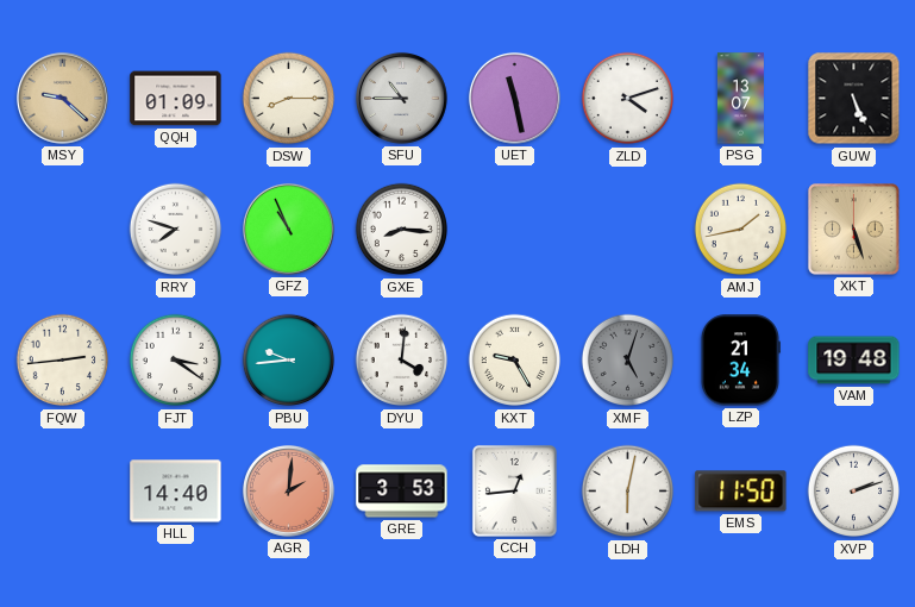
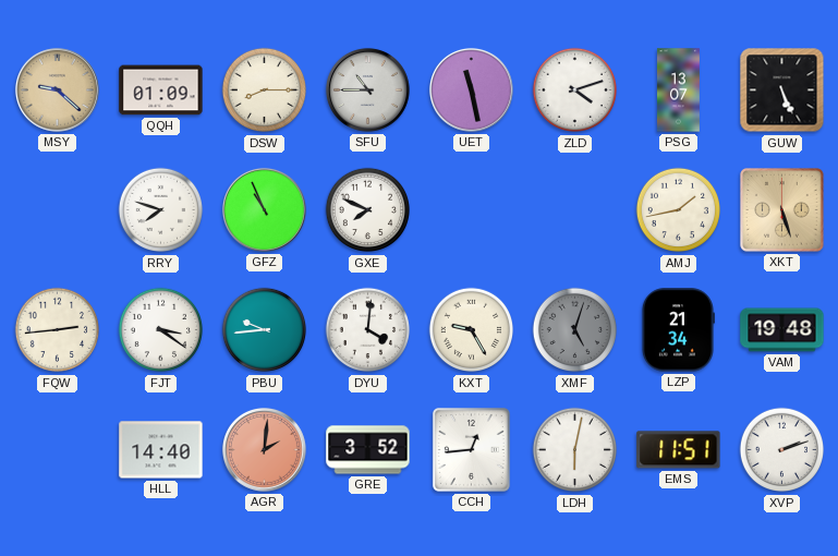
GXE: 8:16 -> 7:49
GRE: 3:53 -> 3:52
EMS: 11:50 -> 11:51
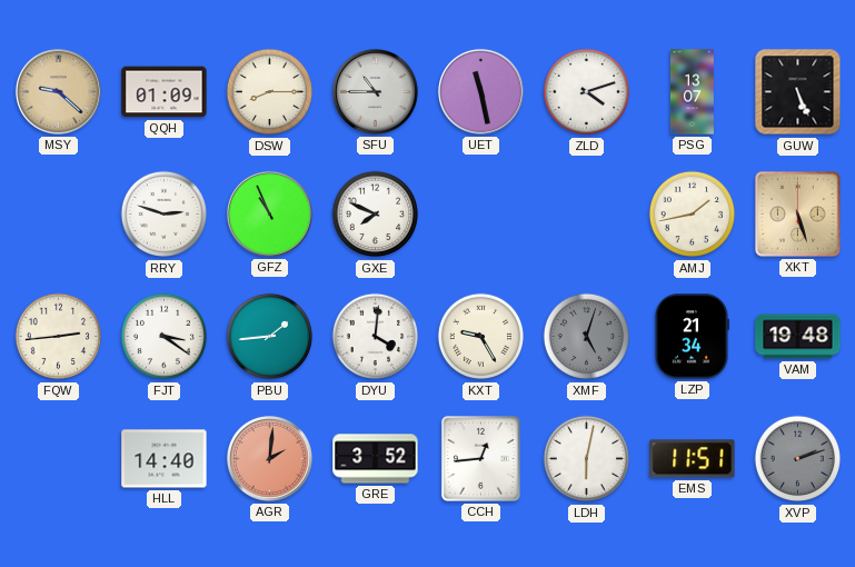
RRY: 7:48 -> 2:48
PBU: 9:44 -> 1:44
XVP dial: white -> grey
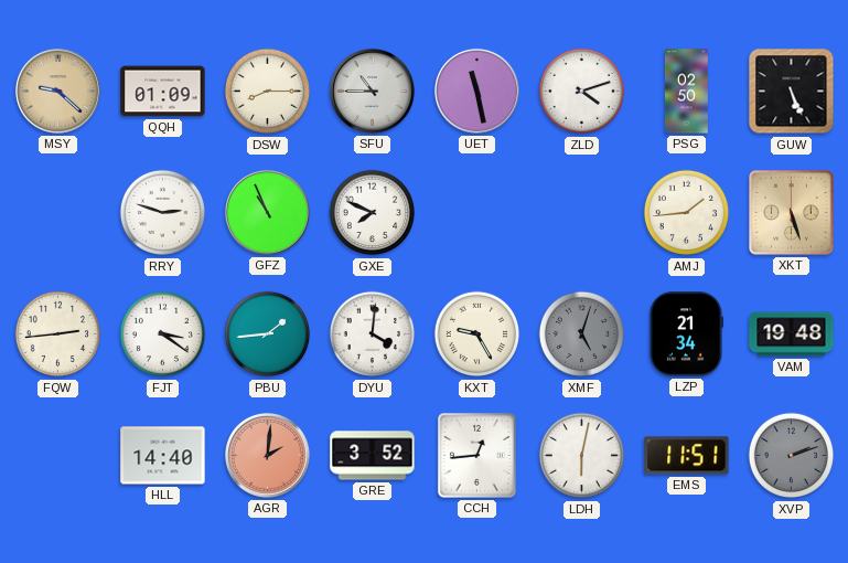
PSG: 13:07 -> 02:50
AMJ: 1:43 -> 1:44
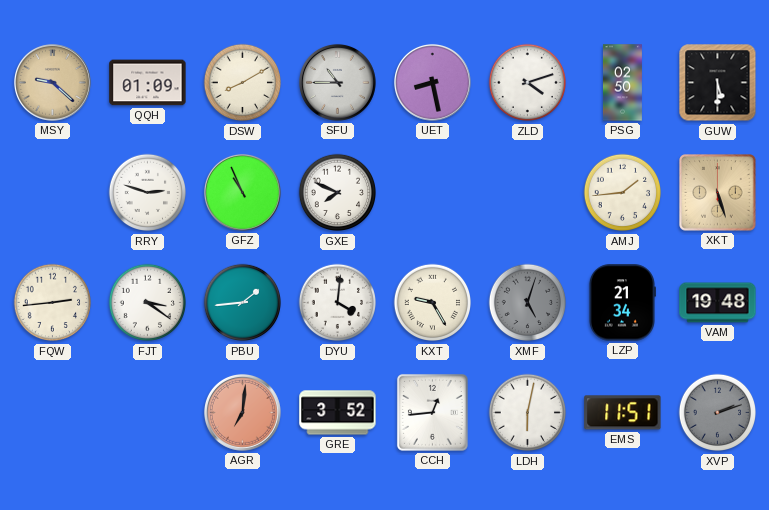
DSW: 8:15 -> 8:10
UET: 11:28 -> 8:28
GUW: 5:26 -> 5:30
HLL: 14:40 -> none
AGR: 2:01 -> 7:01
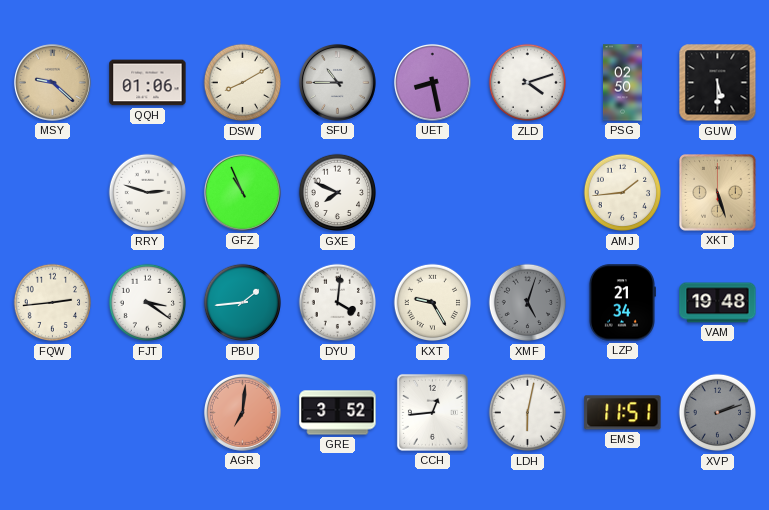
QQH: 01:09 -> 01:06
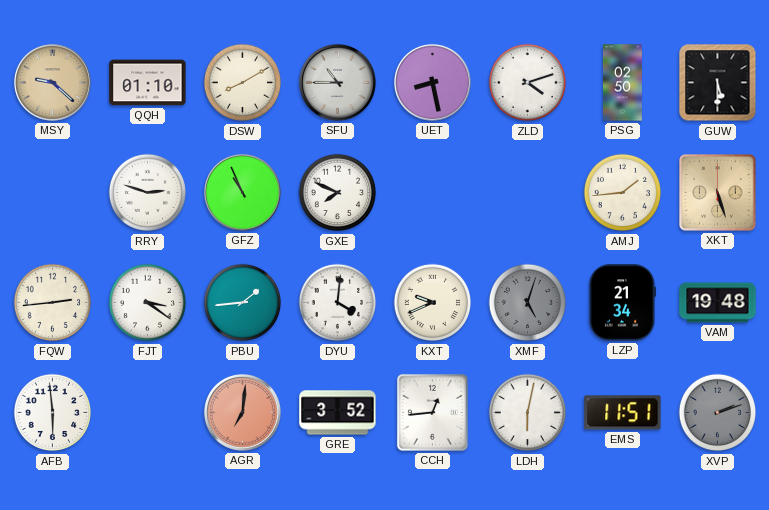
QQH: 01:06 -> 01:10
KXT: 9:25 -> 9:41
AFB: none -> 5:59
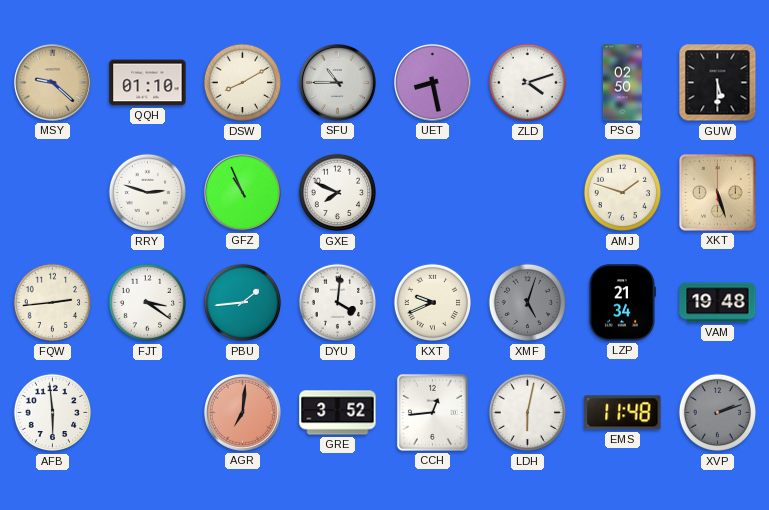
AMJ: 1:44 -> 1:48
EMS: 11:51 -> 11:48
